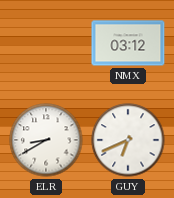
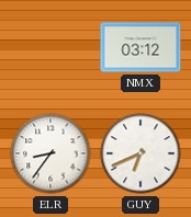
ELR: 8:40 -> 8:36
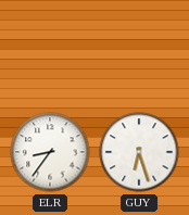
NMX: 03:12 -> none
GUY: 6:41 -> 6:27
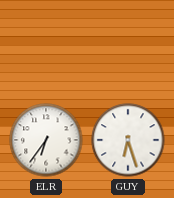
ELR: 8:36 -> 6:36
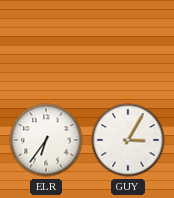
GUY: 6:27 -> 3:05
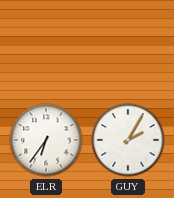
GUY: 3:05 -> 2:05
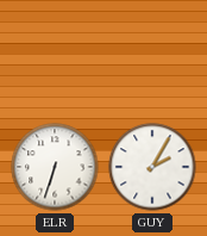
ELR: 6:36 -> 6:33
